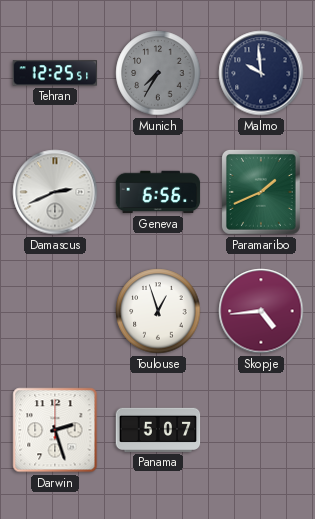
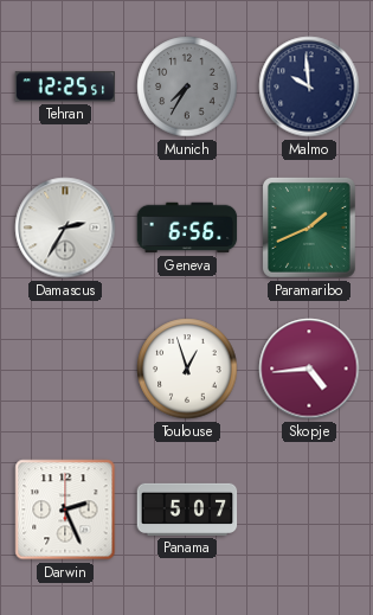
Damascus: 2:41 -> 2:35
Darwin: 2:27 -> 2:26
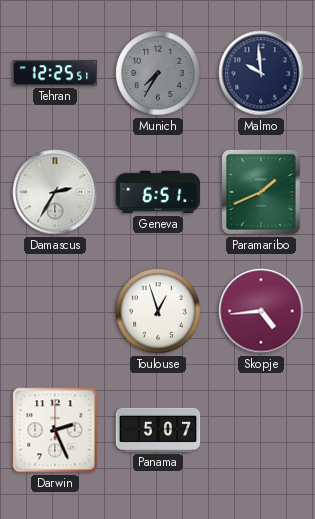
Geneva: 6:56 -> 6:51
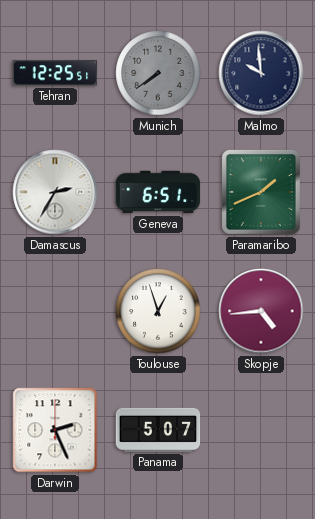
Munich: 7:35 -> 7:39
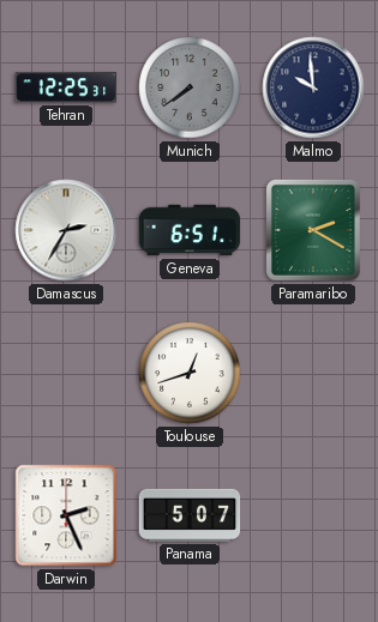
Tehran: 12:25:51 -> 12:25:31
Paramaribo: 1:41 -> 2:20
Toulouse: 12:57 -> 12:42
Skopje: 4:44 -> none
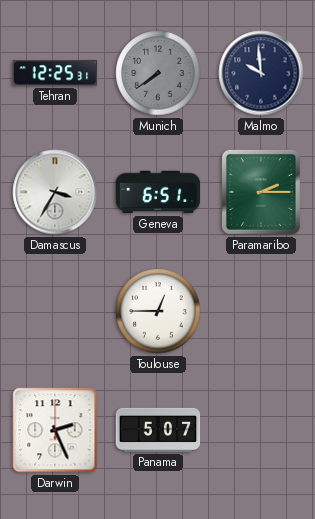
Damascus: 2:35 -> 3:35
Paramaribo: 2:20 -> 2:15
Toulouse: 12:42 -> 12:45
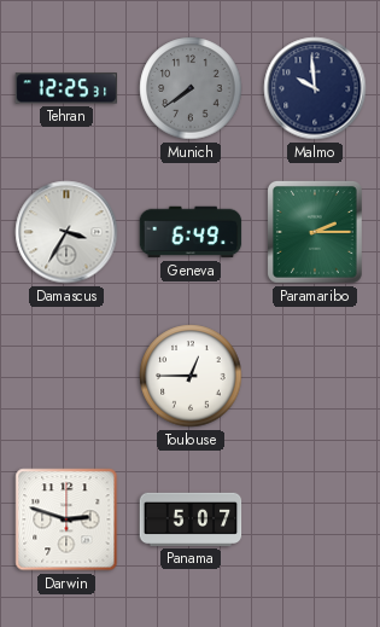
Geneva: 6:51 -> 6:49
Darwin: 2:26 -> 2:48
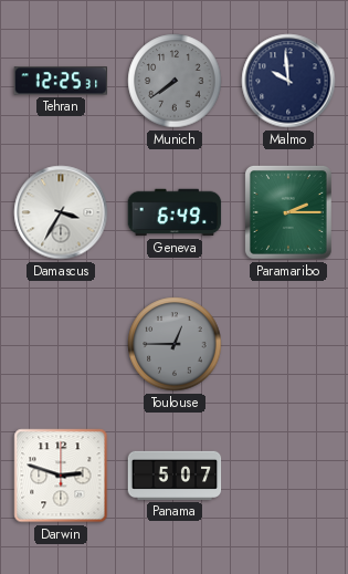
Toulouse dial: white -> grey
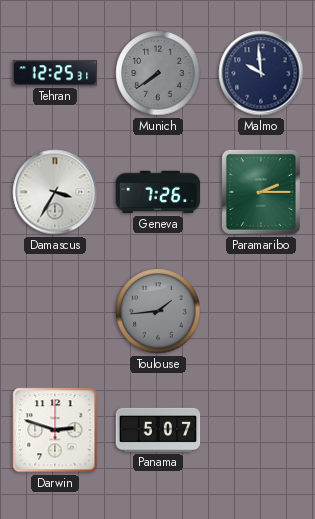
Geneva: 6:49 -> 7:26
Toulouse: 12:45 -> 1:44
